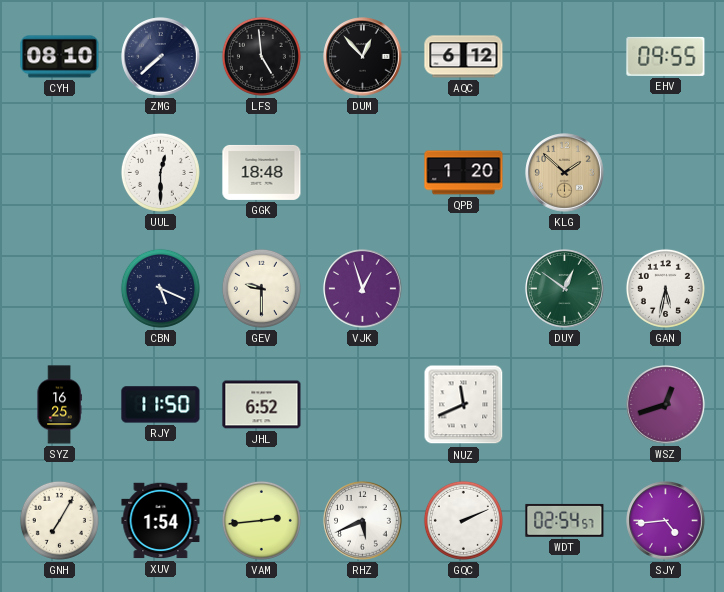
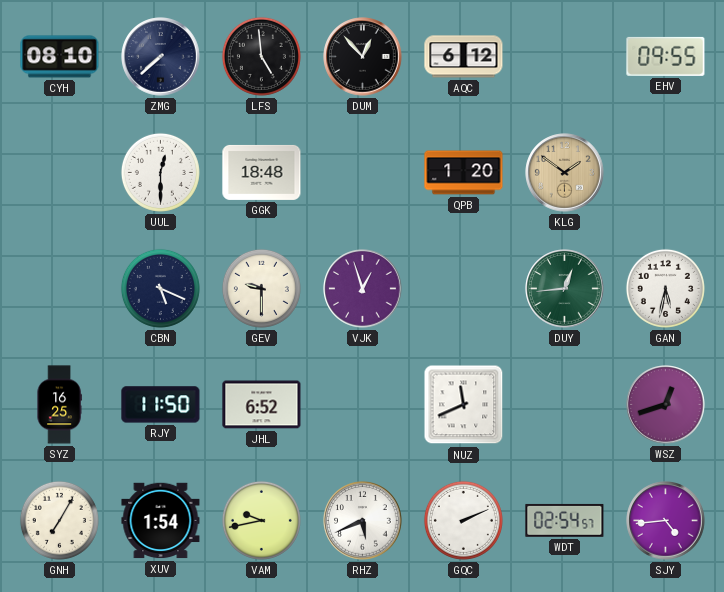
KLG: 1:52 -> 1:51
DUY: 12:51 -> 12:44
VAM: 2:44 -> 9:43
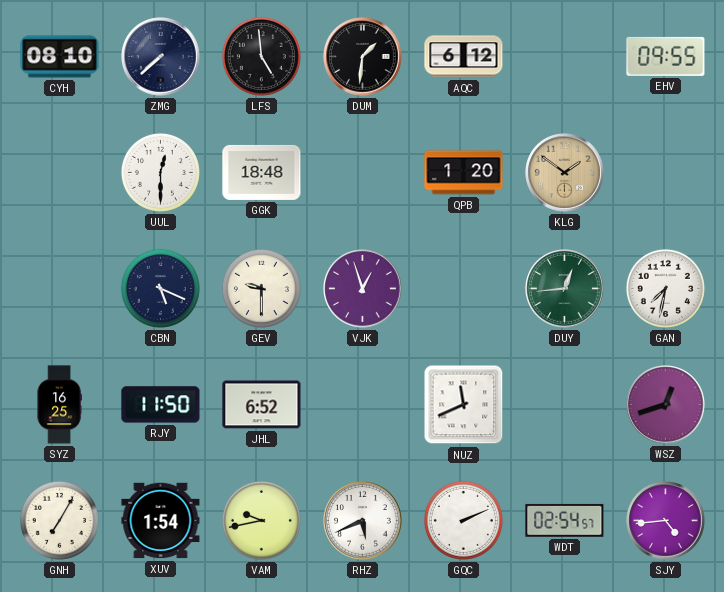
DUM: 12:53 -> 1:31
GAN: 5:32 -> 7:32
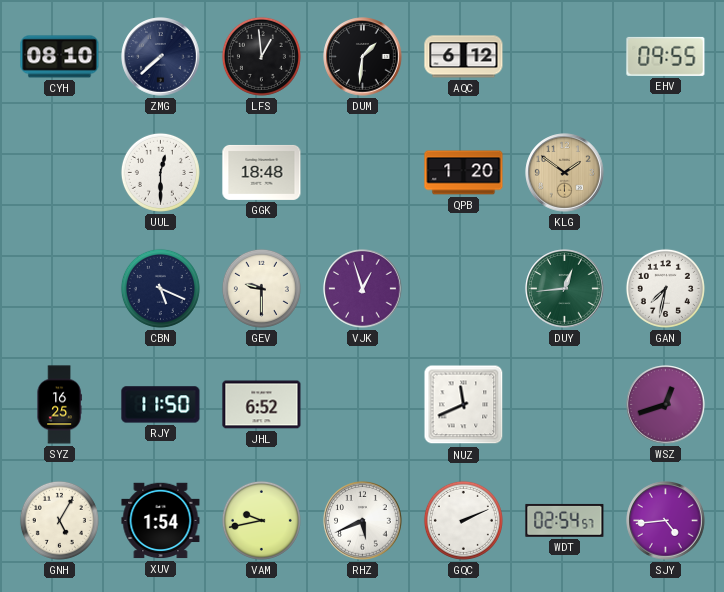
LFS: 4:59 -> 12:59
GNH: 7:05 -> 5:05
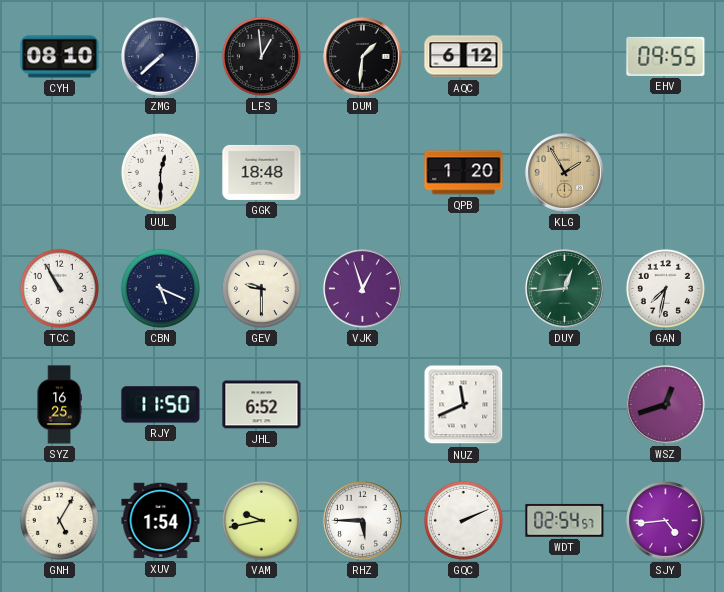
KLG: 1:51 -> 1:55
TCC: none -> 10:55
RHZ: 5:41 -> 5:45
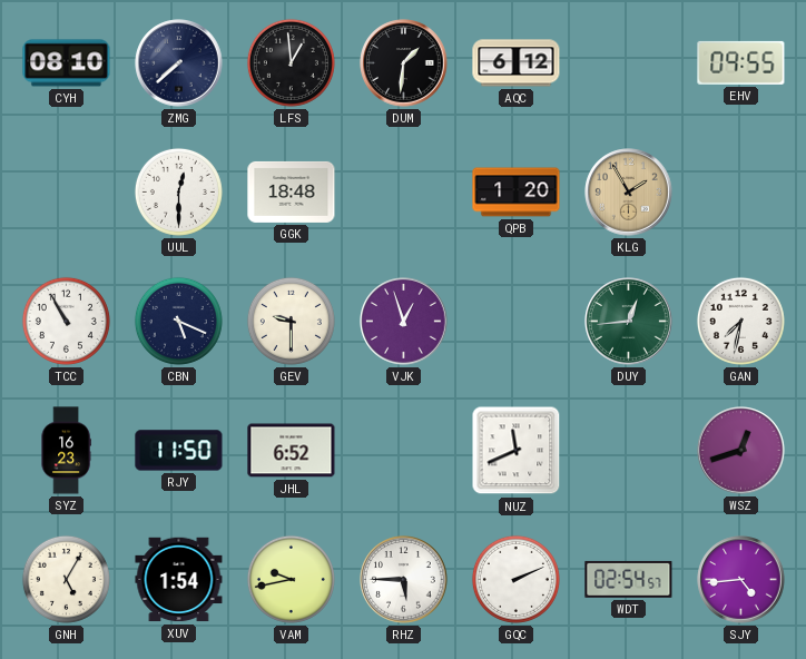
SYZ: 16:25 -> 16:23
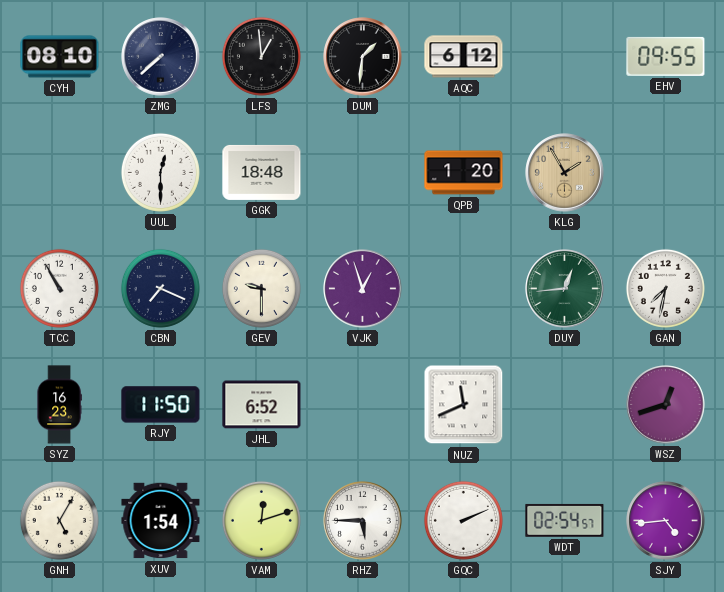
CBN: 5:19 -> 7:19
VAM: 9:43 -> 12:12
